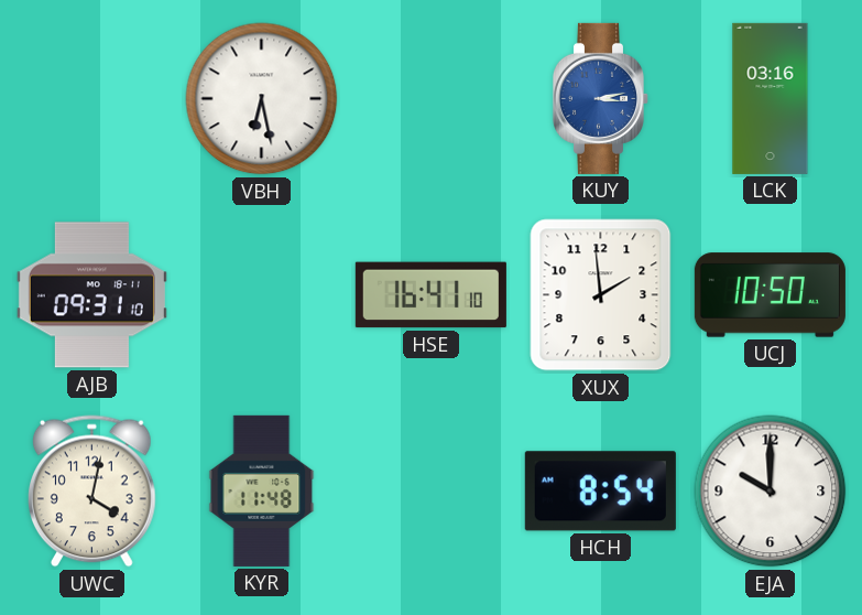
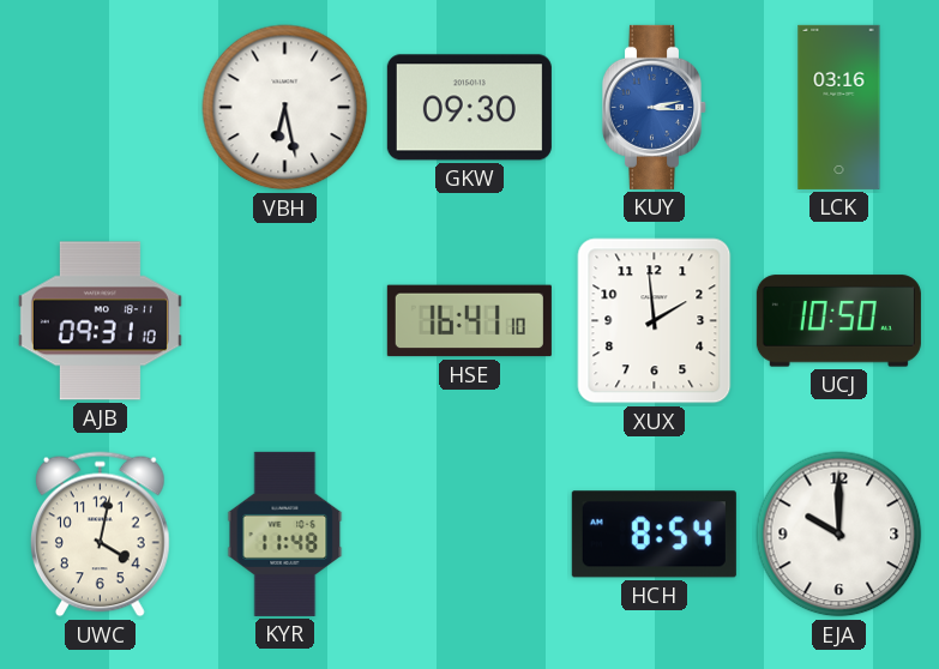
GKW: none -> 09:30
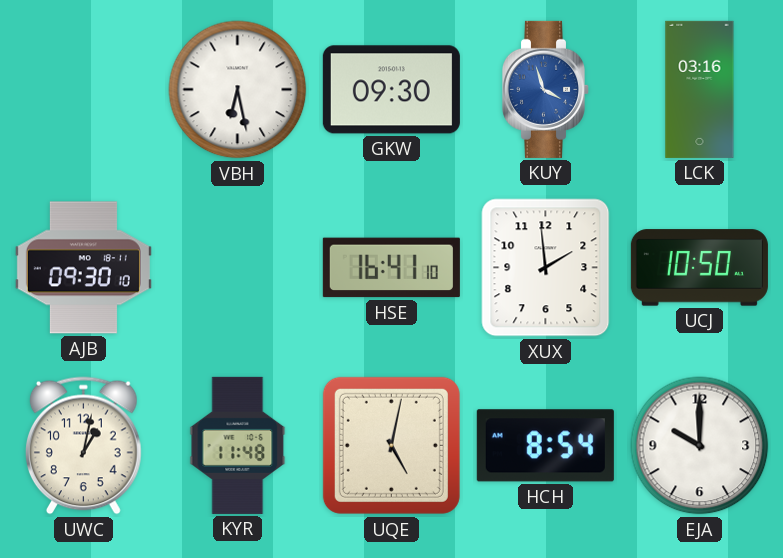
KUY: 3:13 -> 3:57
AJB: 09:31 -> 09:30
UWC: 4:02 -> 1:02
UQE: none -> 5:02
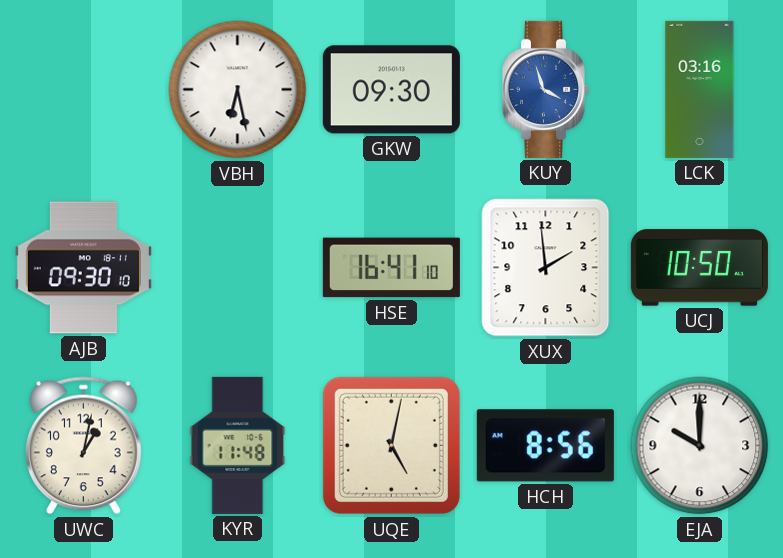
HCH: 8:54 -> 8:56
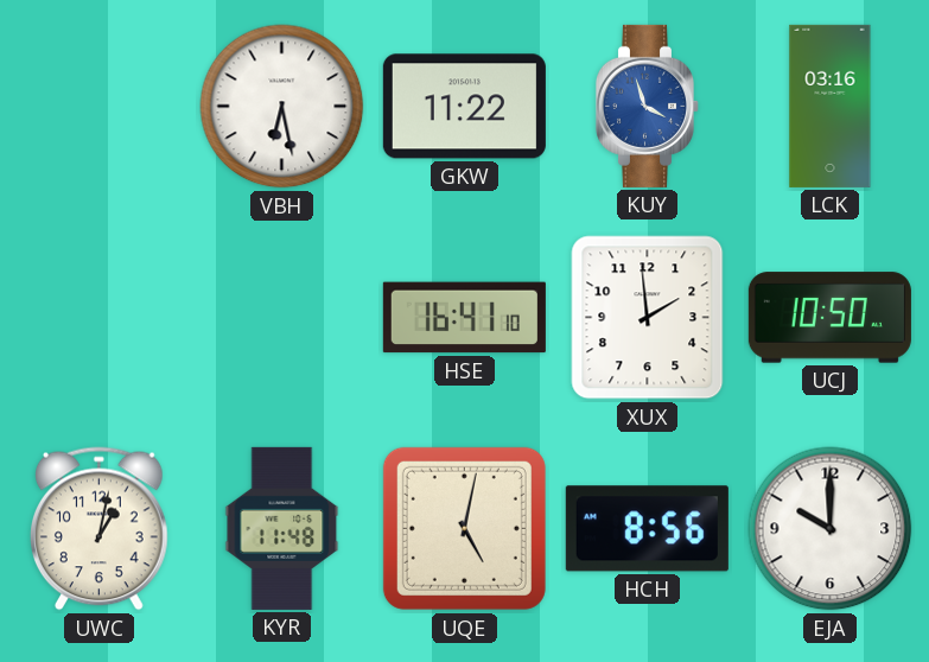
GKW: 09:30 -> 11:22
AJB: 09:30 -> none
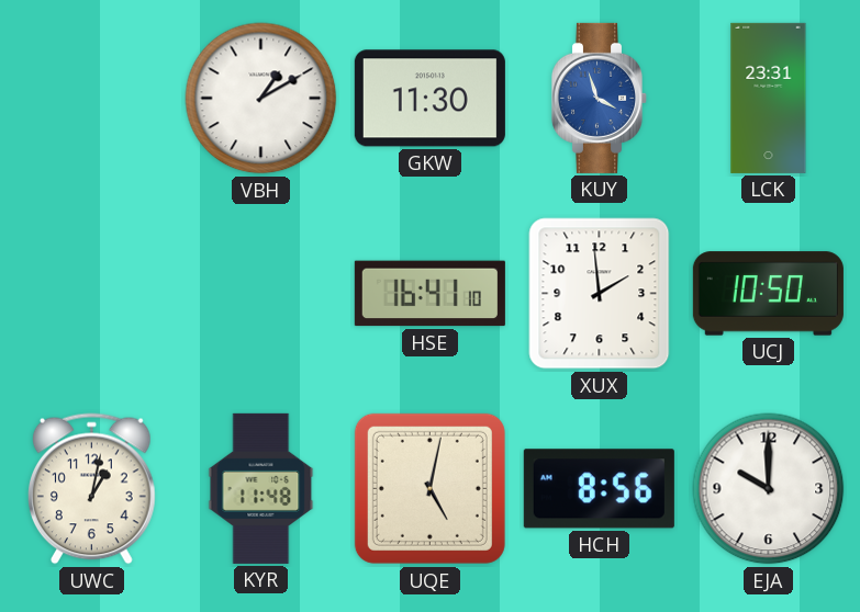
VBH: 6:28 -> 1:10
GKW: 11:22 -> 11:30
LCK: 03:16 -> 23:31
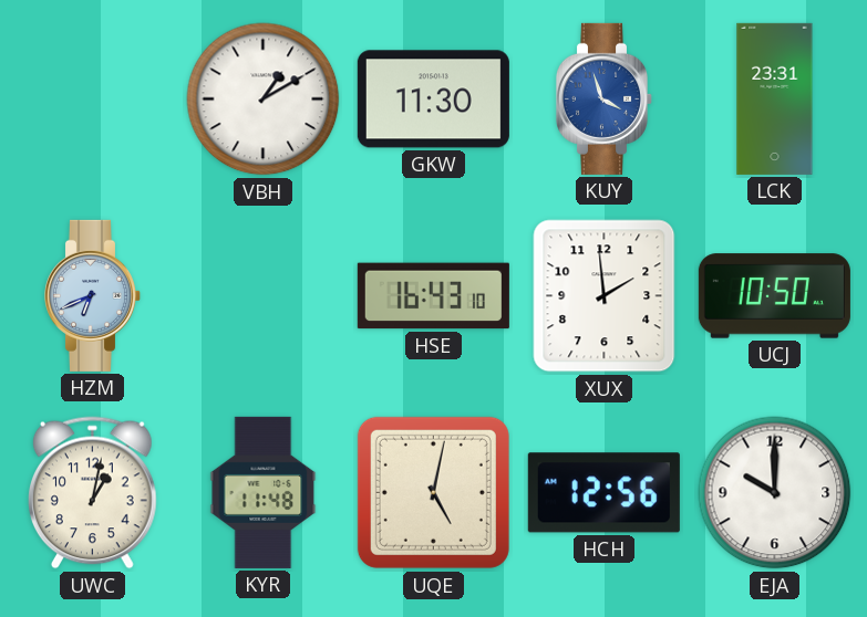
HZM: none -> 6:41
HSE: 16:41 -> 16:43
HCH: 8:56 -> 12:56
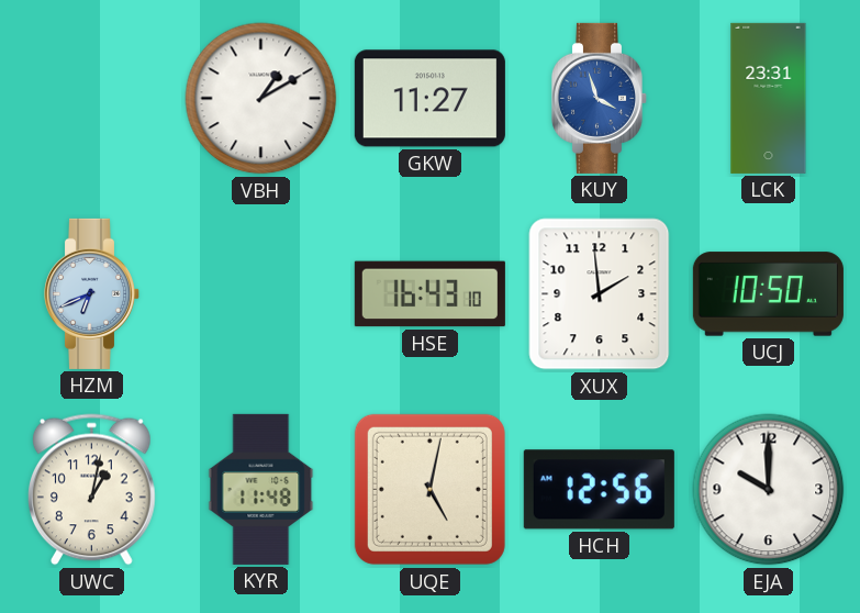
GKW: 11:30 -> 11:27
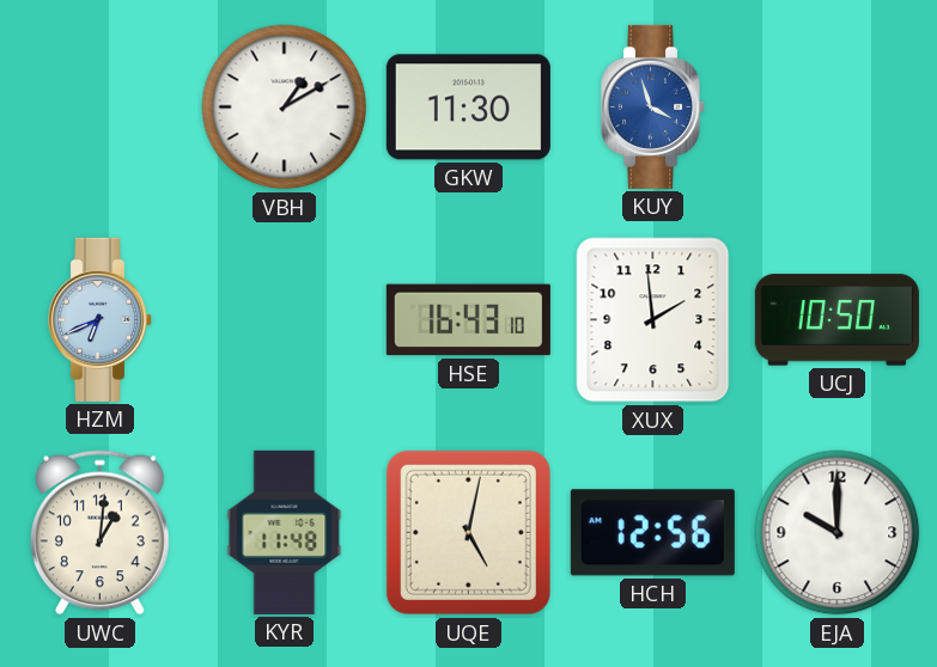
GKW: 11:27 -> 11:30
LCK: 23:31 -> none
UWC: 1:02 -> 1:01
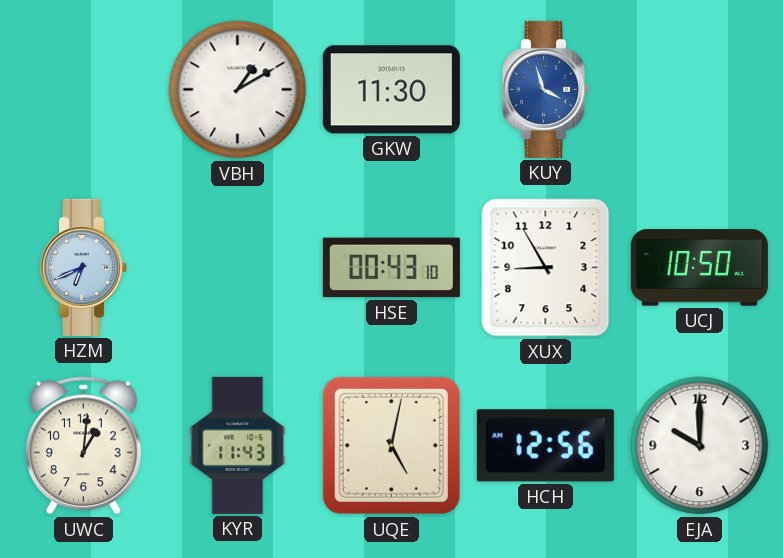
HSE: 16:43 -> 00:43
XUX: 1:59 -> 8:55
KYR: 11:48 -> 11:43
